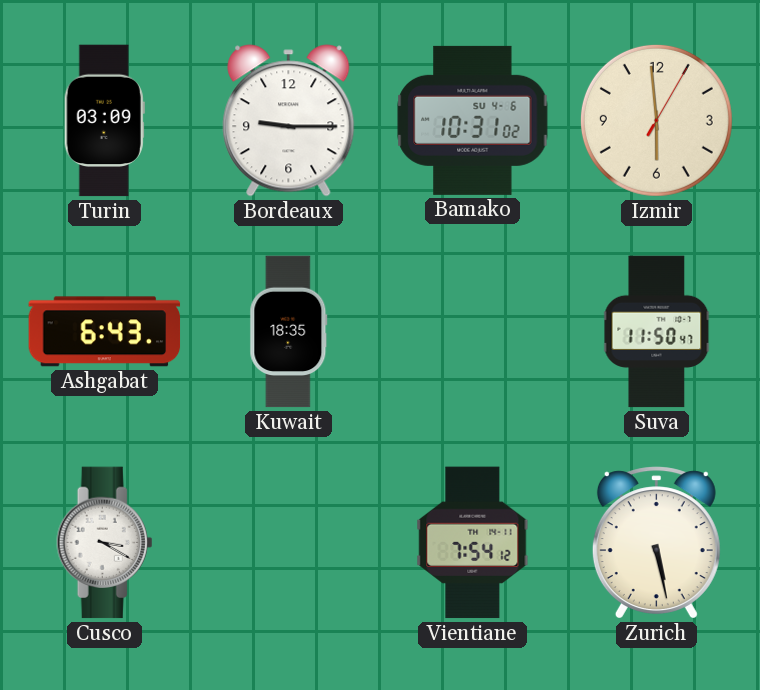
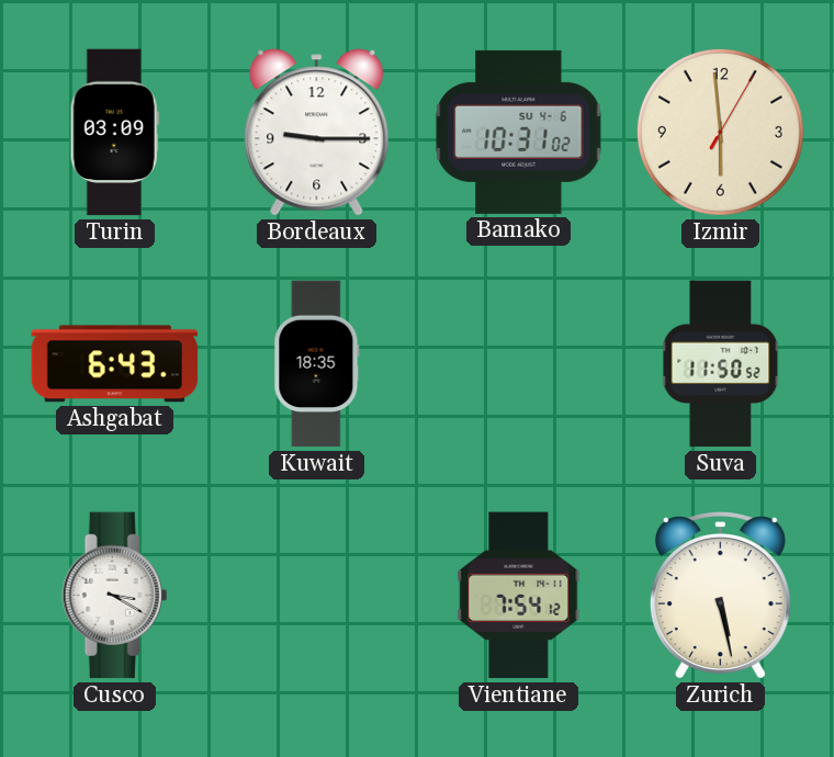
Suva: 11:50:47 -> 11:50:52
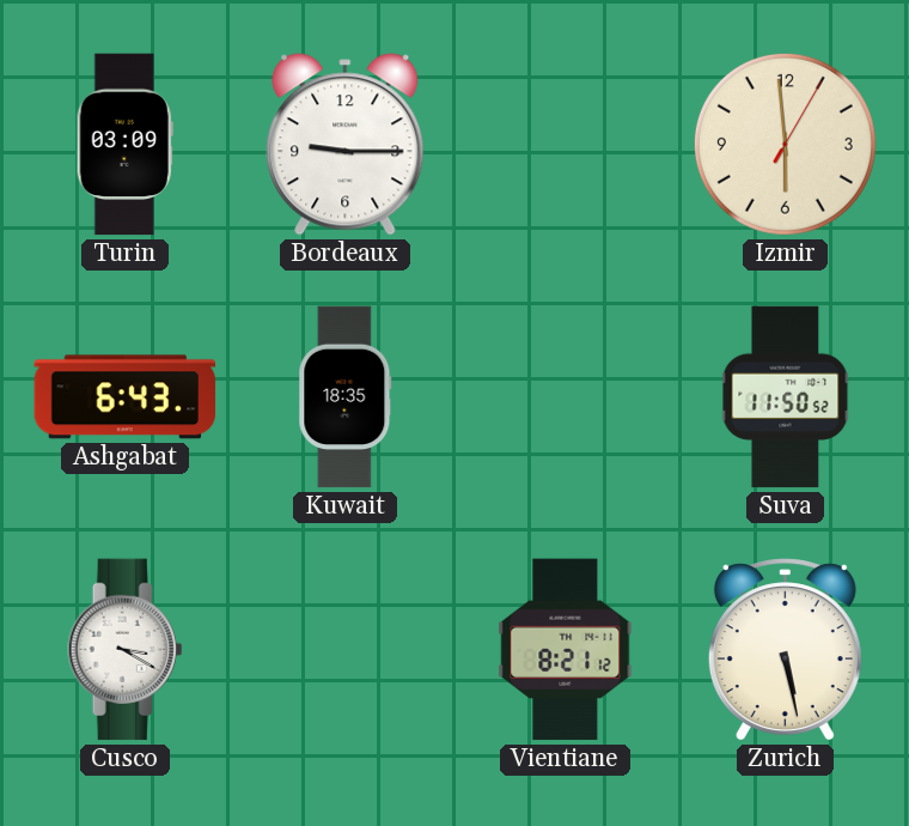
Bamako: 10:31 -> none
Vientiane: 7:54 -> 8:21
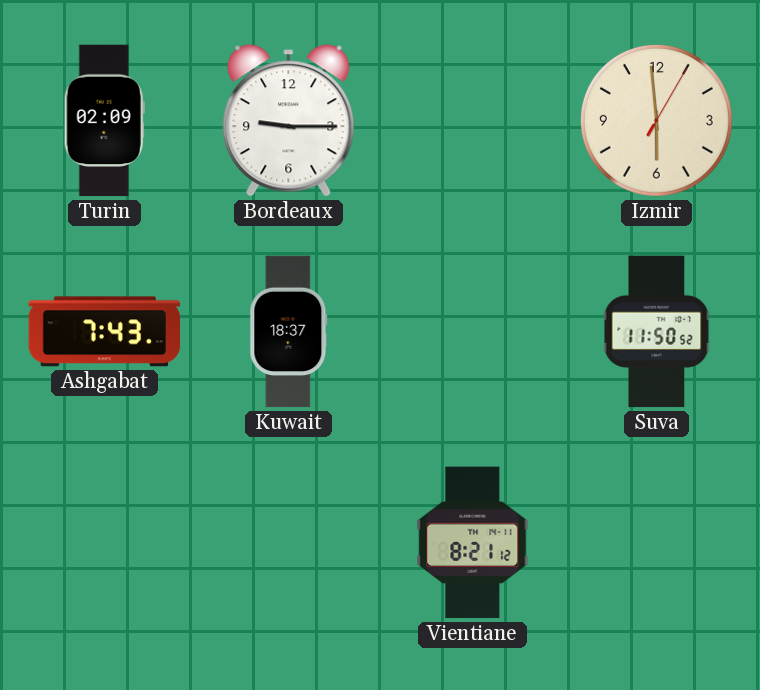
Turin: 03:09 -> 02:09
Ashgabat: 6:43 -> 7:43
Kuwait: 18:35 -> 18:37
Cusco: 3:20 -> none
Zurich: 5:28 -> none
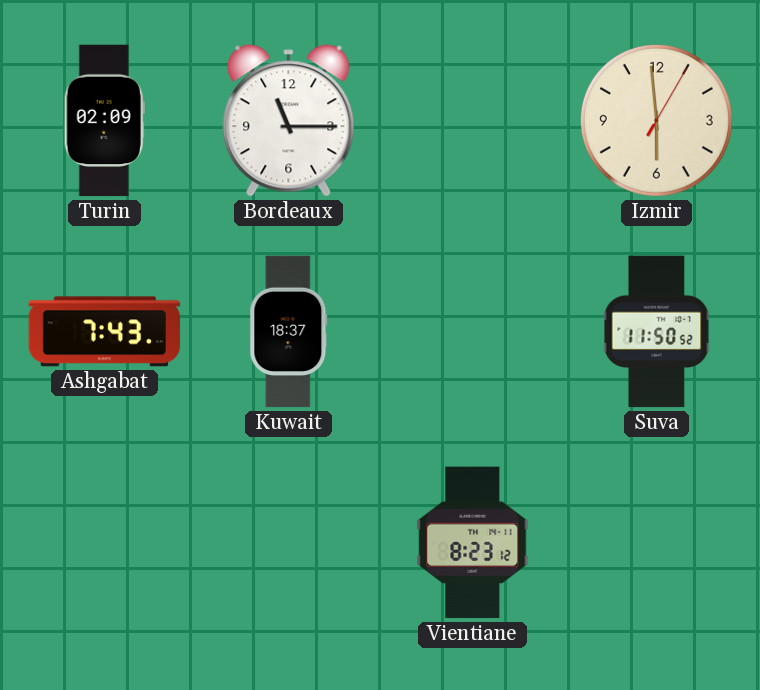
Bordeaux: 9:15 -> 11:15
Vientiane: 8:21 -> 8:23
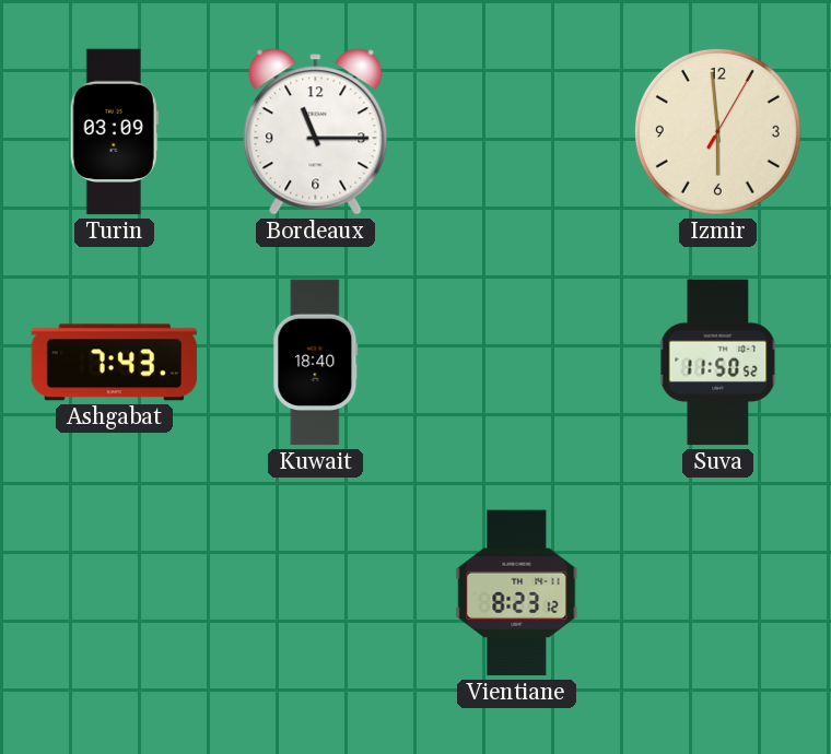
Turin: 02:09 -> 03:09
Kuwait: 18:37 -> 18:40
